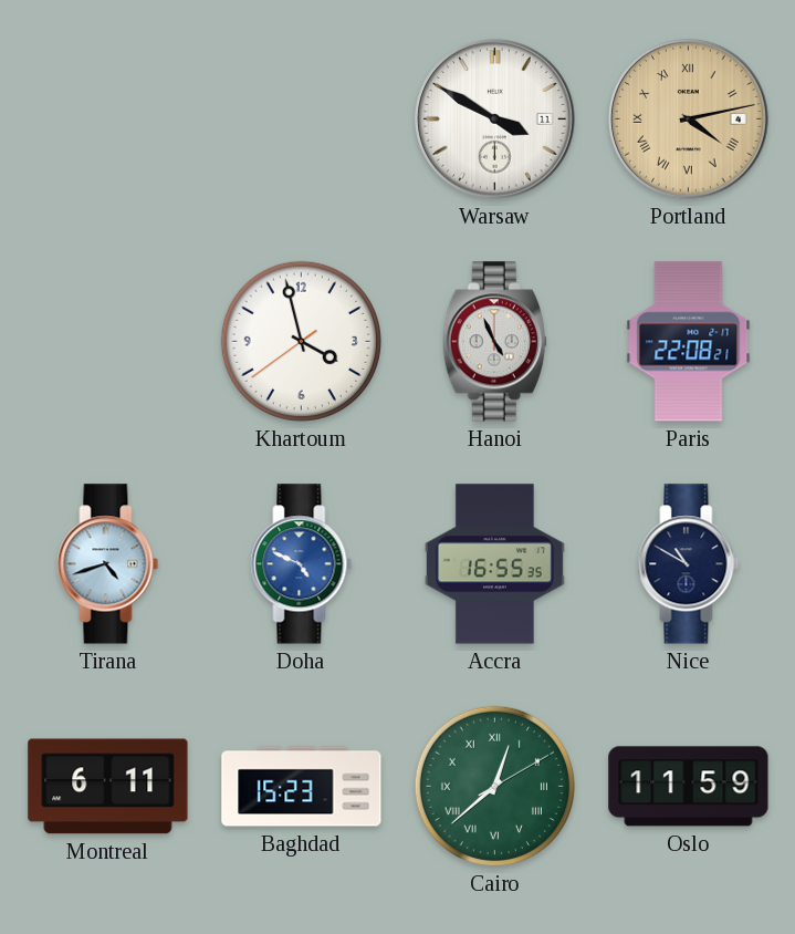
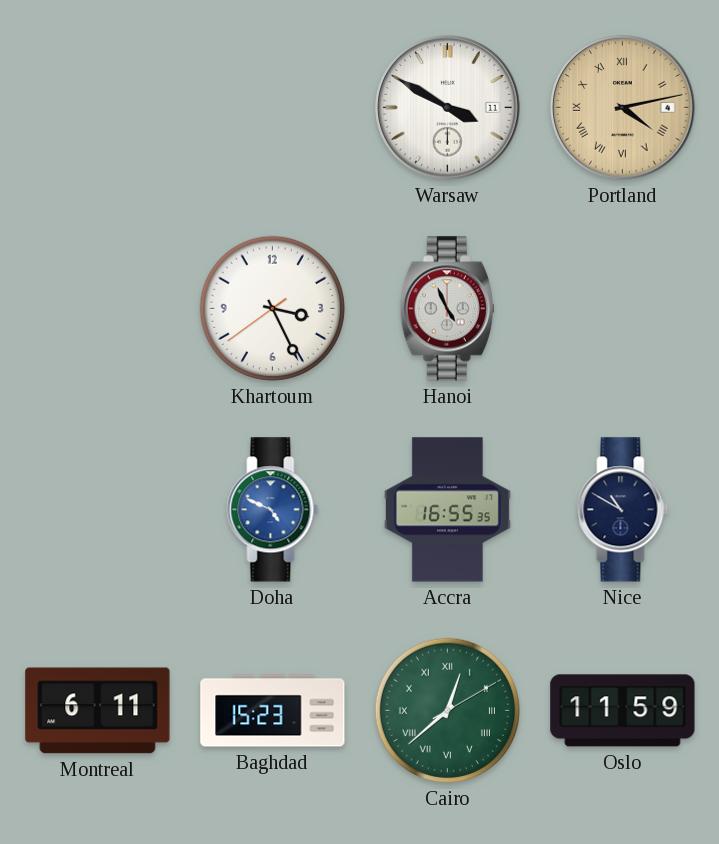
Khartoum: 3:57 -> 3:25
Paris: 22:08 -> none
Tirana: 4:42 -> none
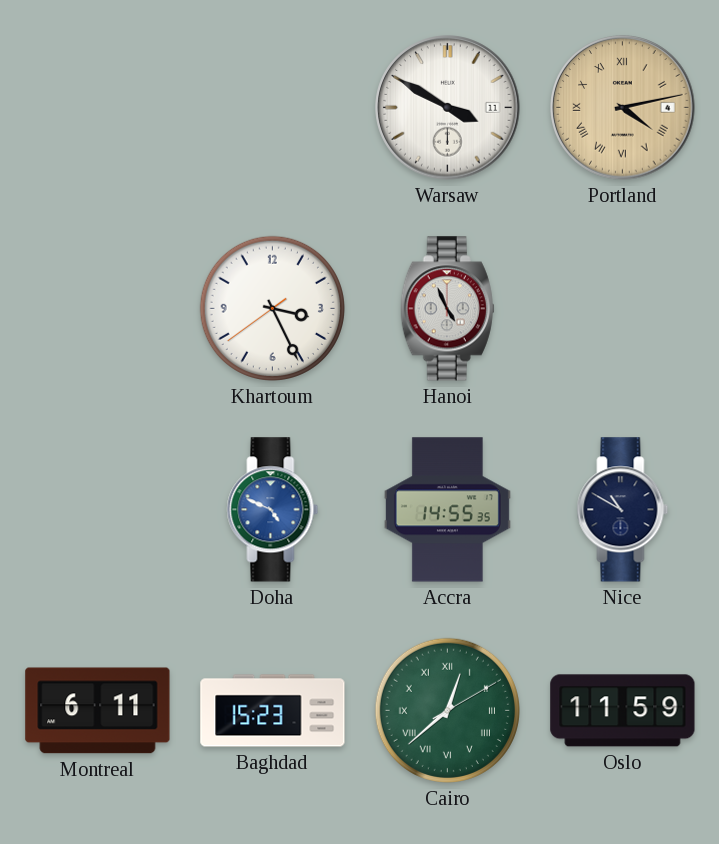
Accra: 16:55 -> 14:55
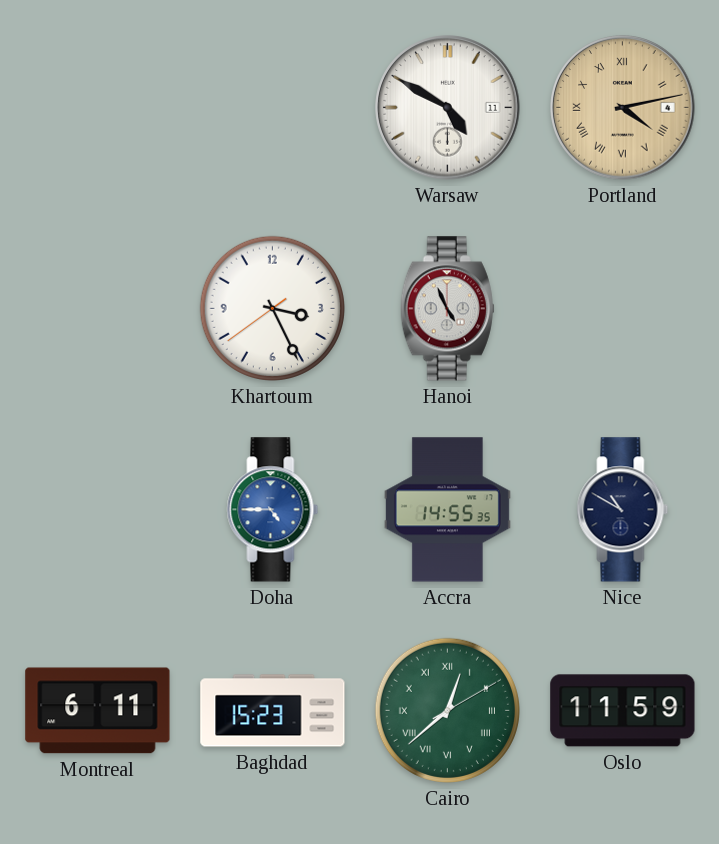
Warsaw: 3:50 -> 4:50
Doha: 4:49 -> 4:45
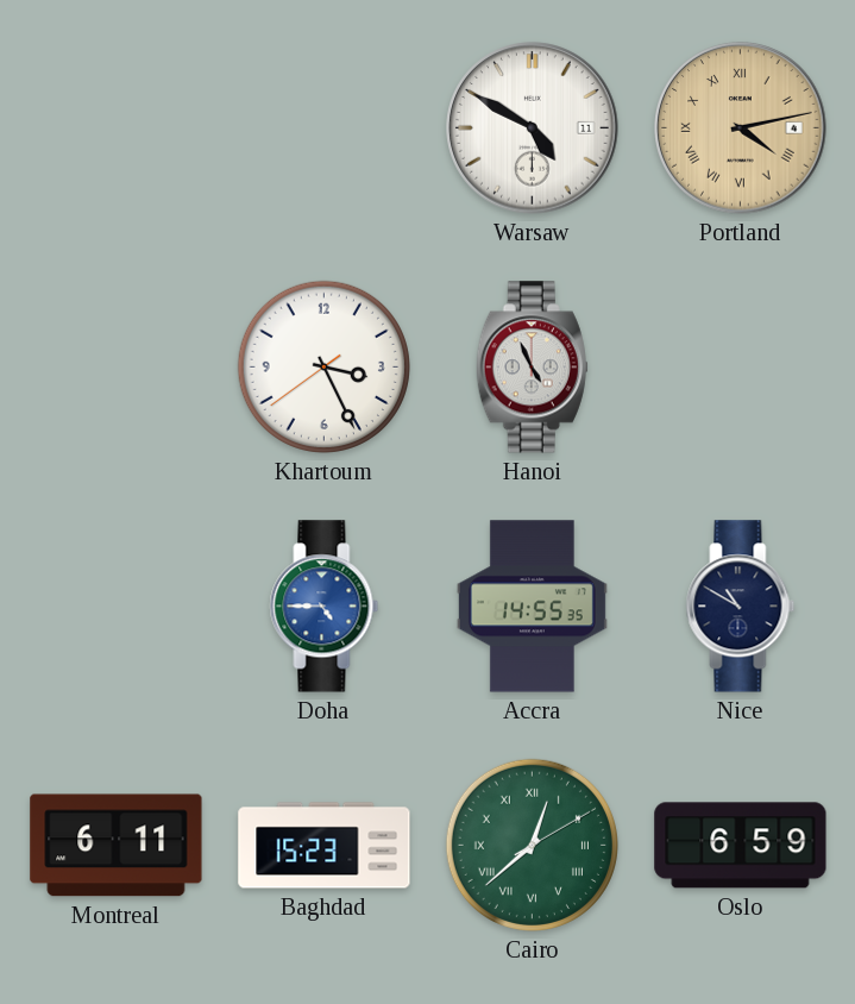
Oslo: 11:59 -> 6:59
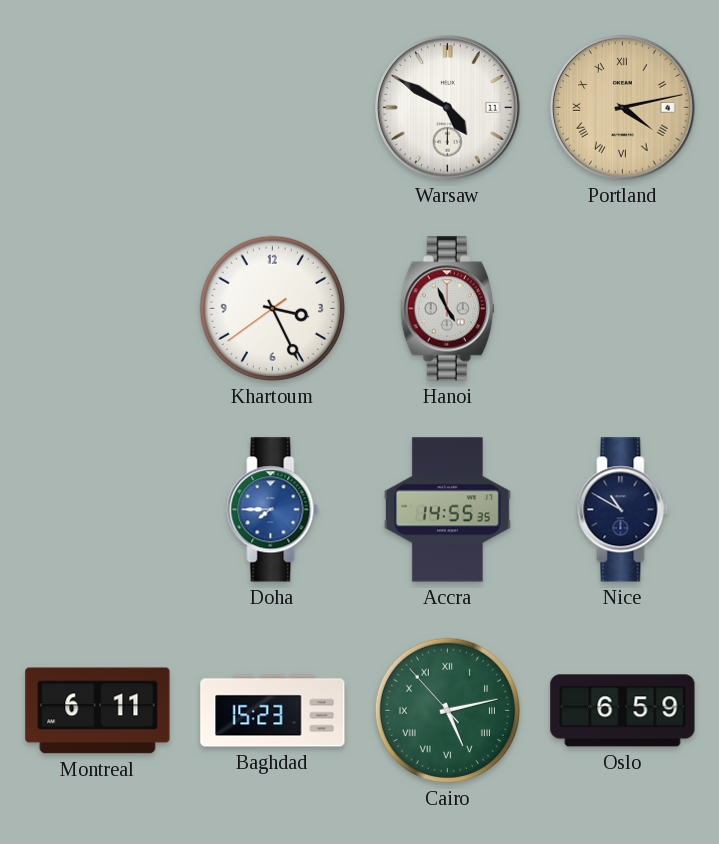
Doha: 4:45 -> 7:45
Cairo: 12:38 -> 5:12
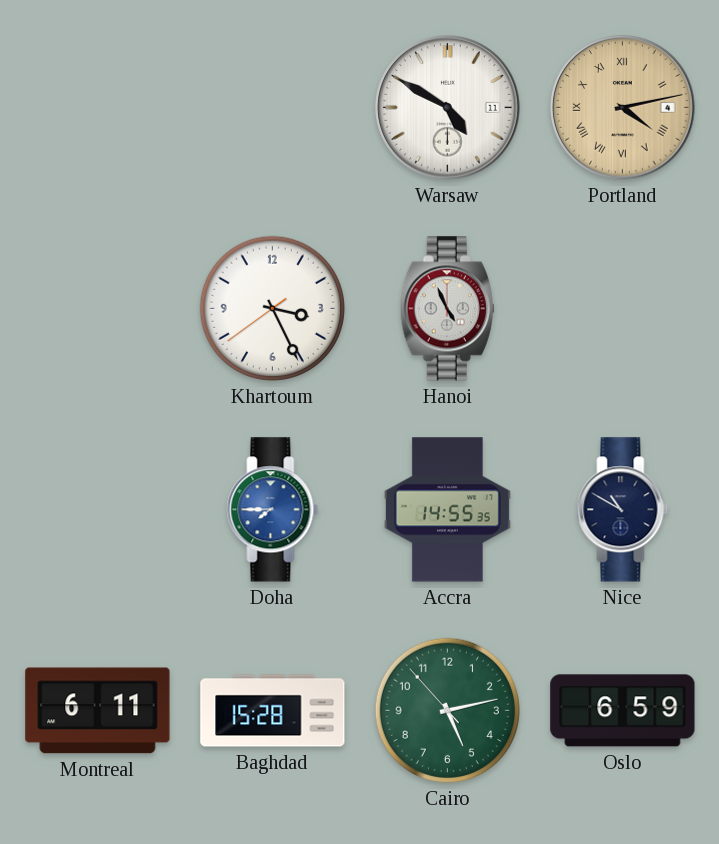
Baghdad: 15:23 -> 15:28
Cairo numerals: Roman -> Arabic
